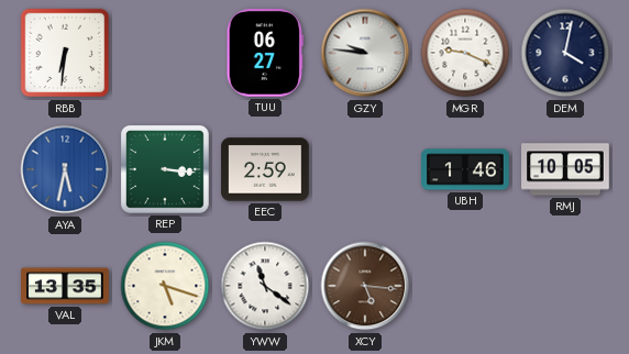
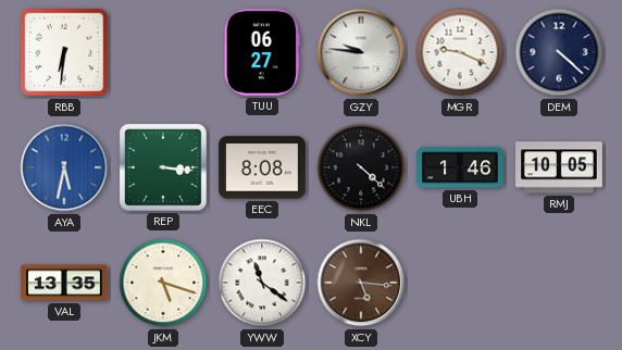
DEM: 4:02 -> 4:22
EEC: 2:59 -> 8:08
NKL: none -> 4:22
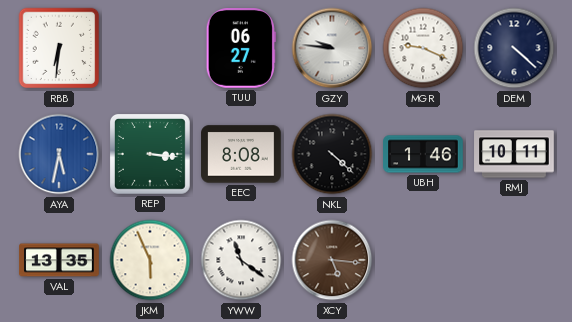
RMJ: 10:05 -> 10:11
JKM: 5:18 -> 5:56
